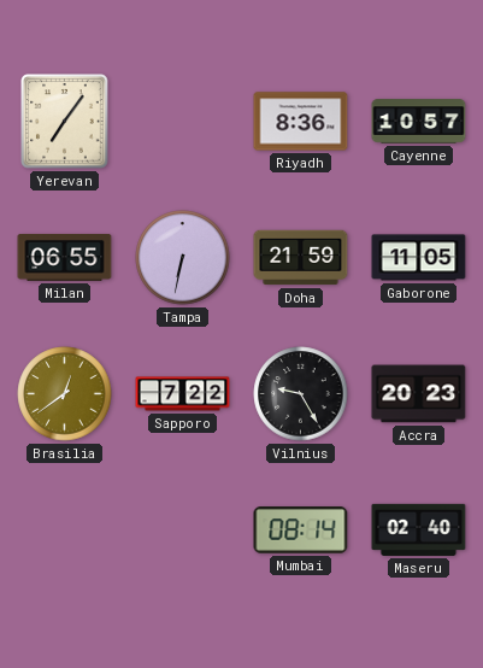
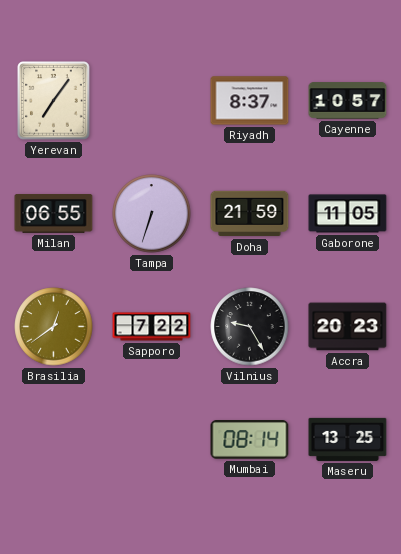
Riyadh: 8:36 -> 8:37
Tampa: 6:32 -> 6:33
Maseru: 02:40 -> 13:25
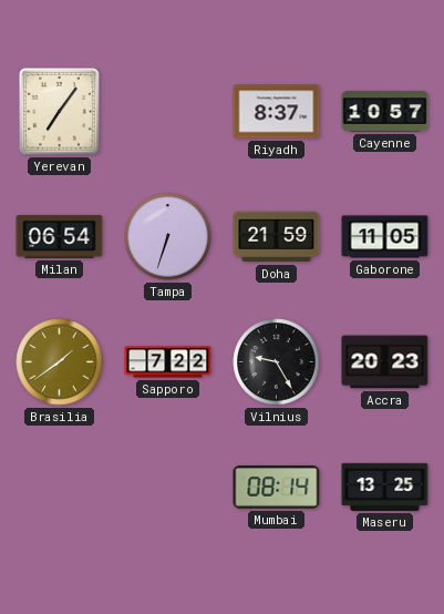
Milan: 06:55 -> 06:54
Brasilia: 12:39 -> 1:39
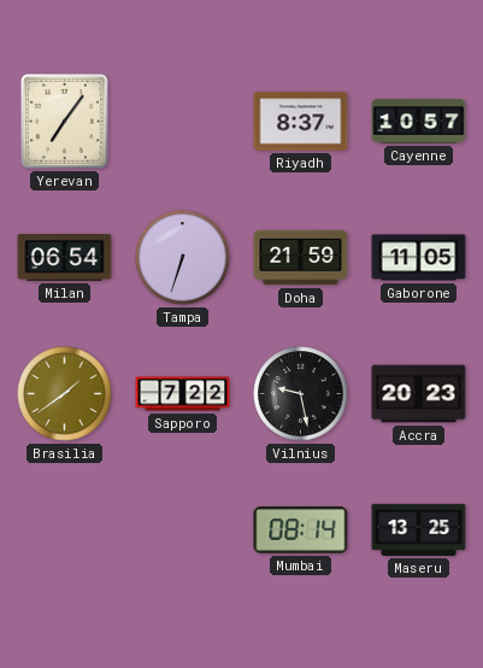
Vilnius: 9:25 -> 9:28
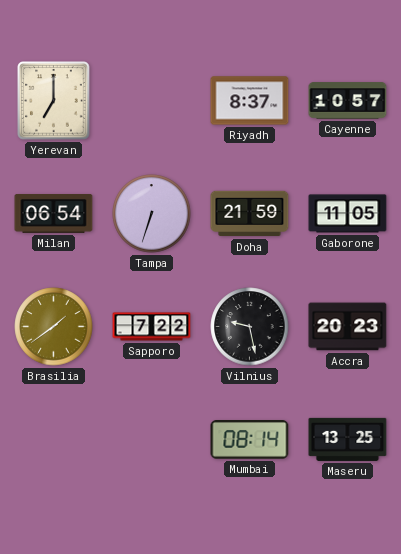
Yerevan: 7:06 -> 7:00
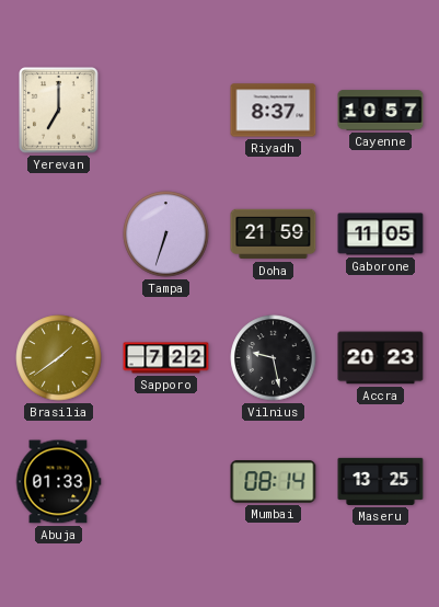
Milan: 06:54 -> none
Abuja: none -> 01:33
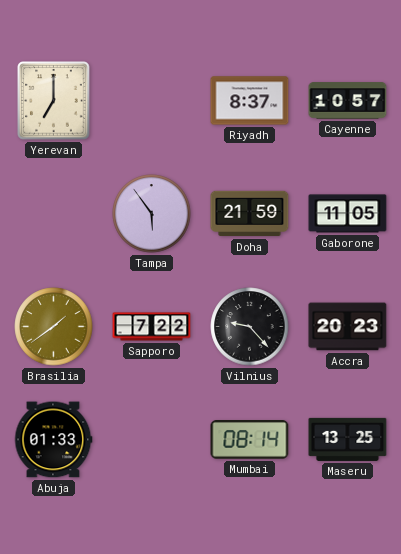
Tampa: 6:33 -> 5:54
Vilnius: 9:28 -> 9:23
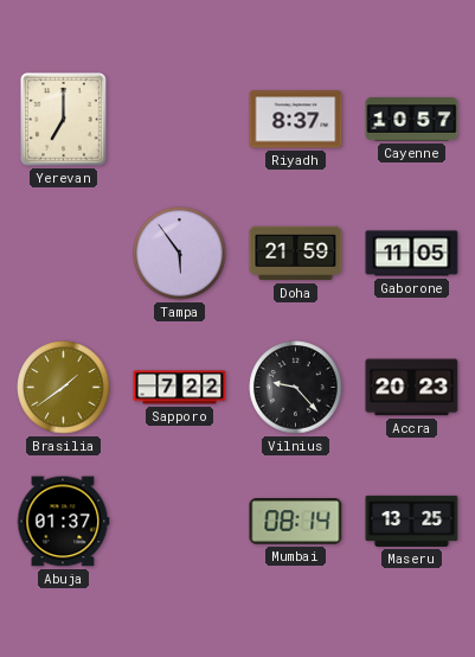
Abuja: 01:33 -> 01:37
